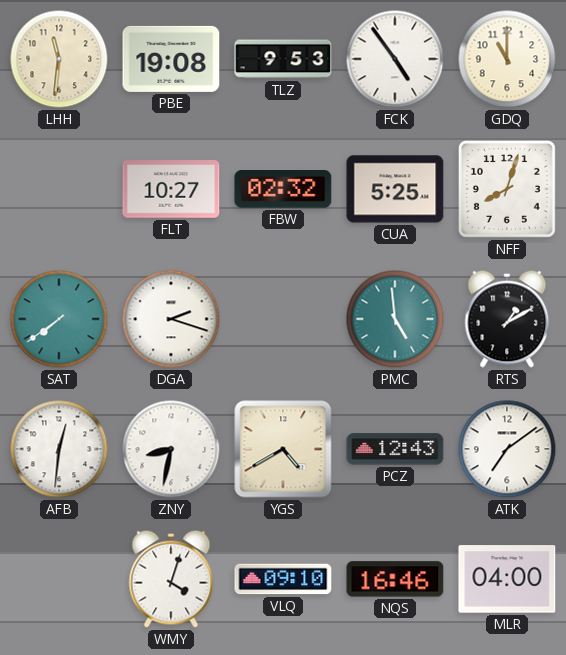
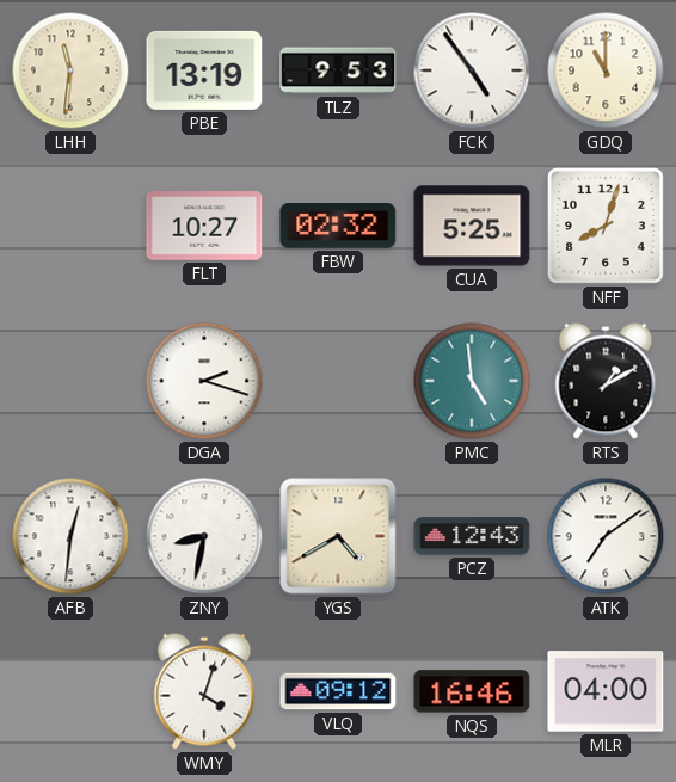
PBE: 19:08 -> 13:19
SAT: 7:39 -> none
VLQ: 09:10 -> 09:12
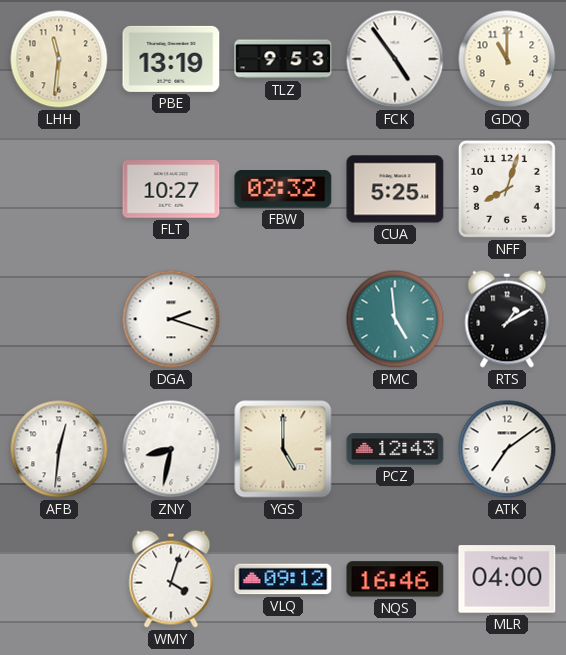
YGS: 4:40 -> 5:00
